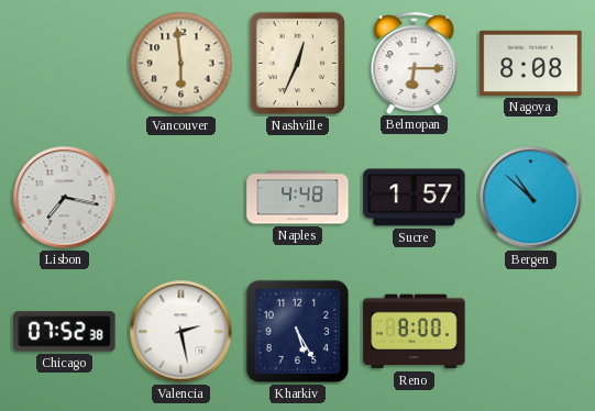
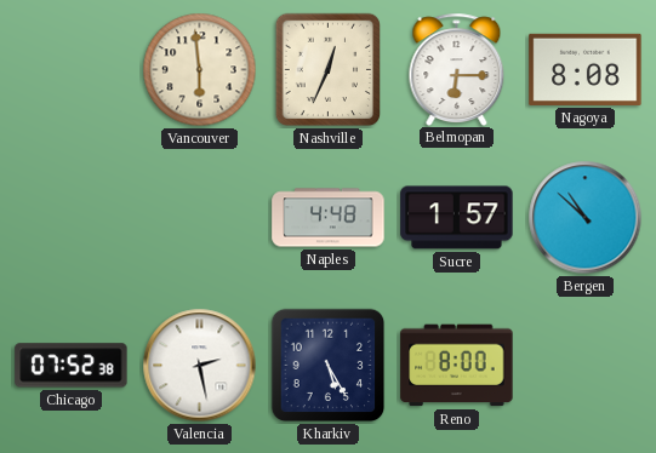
Lisbon: 7:17 -> none
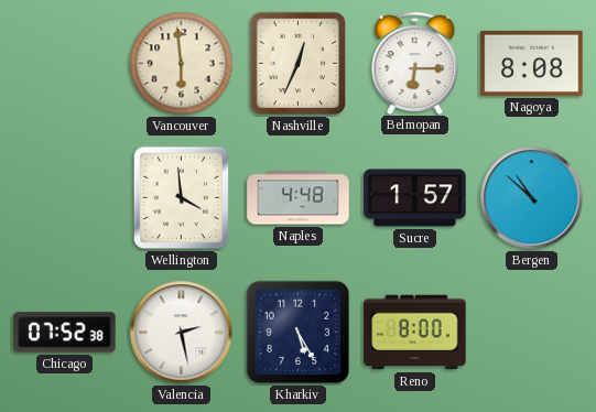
Wellington: none -> 3:59
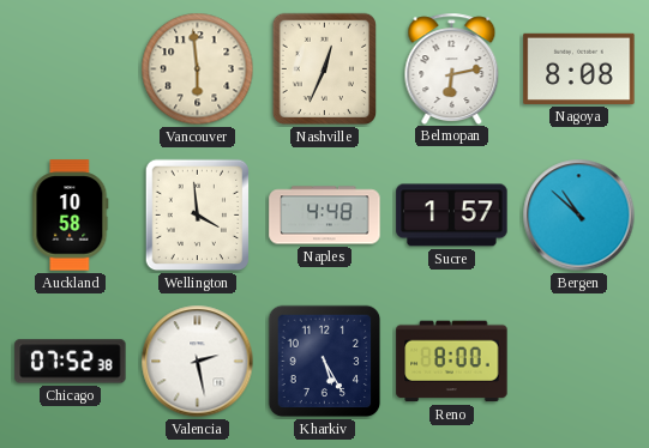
Belmopan: 6:15 -> 6:13
Auckland: none -> 10:58
